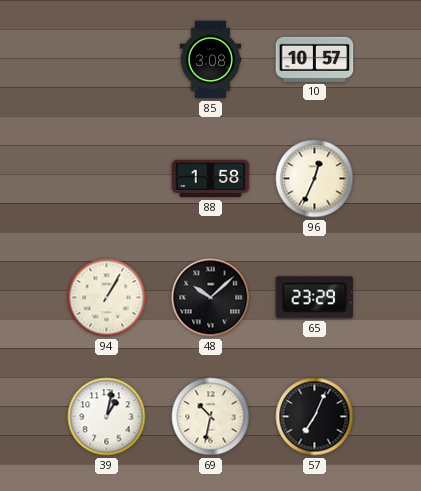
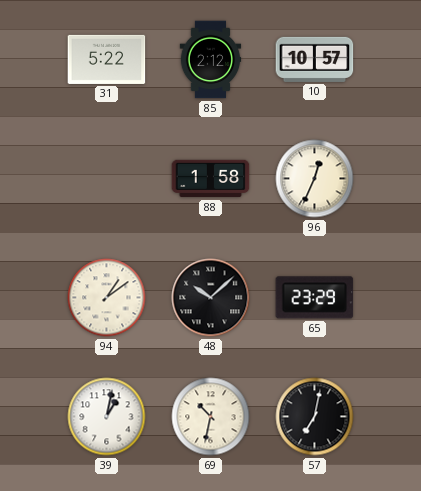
31: none -> 5:22
85: 3:08 -> 2:12
94: 1:05 -> 1:09
57: 7:04 -> 7:02
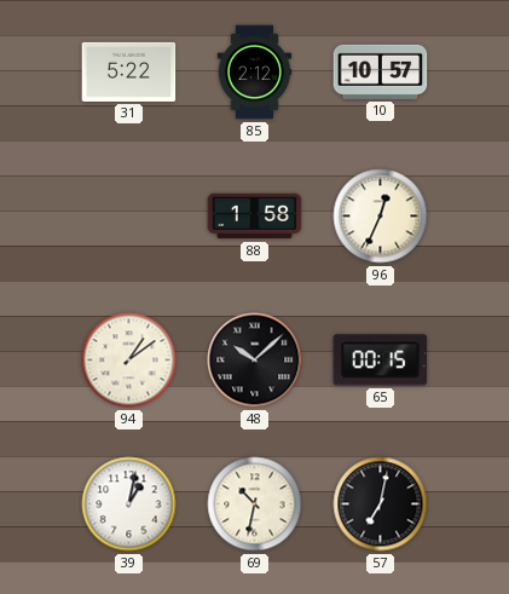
65: 23:29 -> 00:15
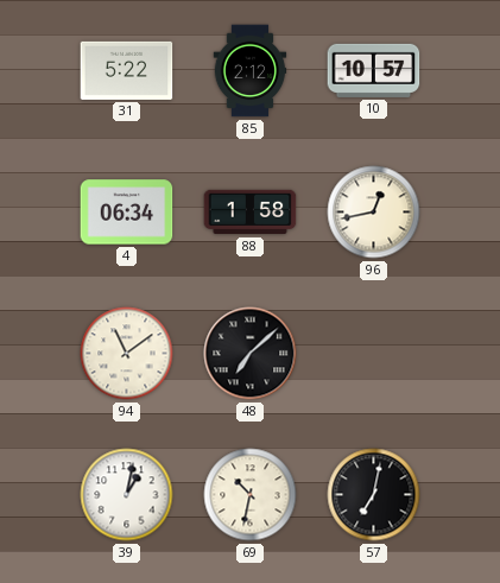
4: none -> 06:34
96: 12:34 -> 12:43
94: 1:09 -> 11:09
48: 10:08 -> 7:08
65: 00:15 -> none
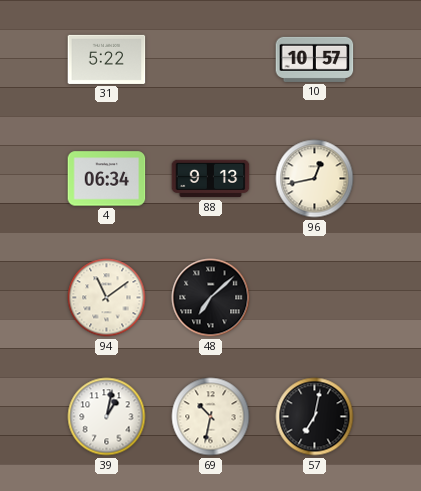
85: 2:12 -> none
88: 1:58 -> 9:13
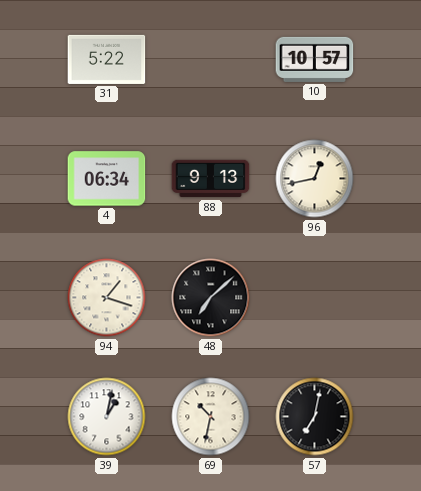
94: 11:09 -> 1:18
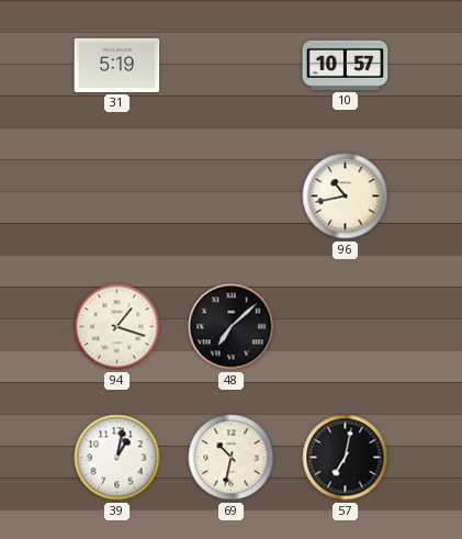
31: 5:22 -> 5:19
4: 06:34 -> none
88: 9:13 -> none
96: 12:43 -> 10:43
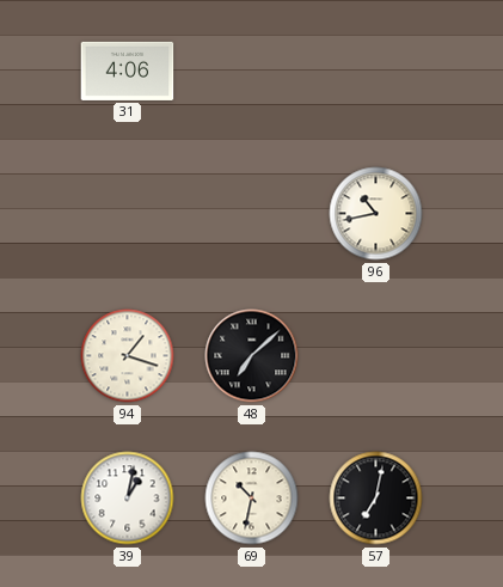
31: 5:19 -> 4:06
10: 10:57 -> none
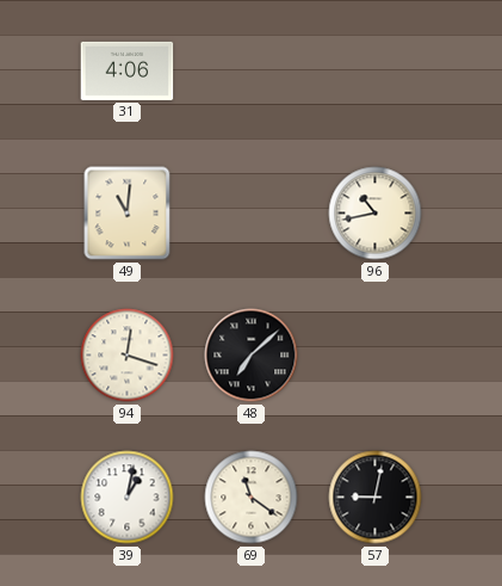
49: none -> 11:01
94: 1:18 -> 12:18
69: 10:32 -> 11:21
57: 7:02 -> 9:02
